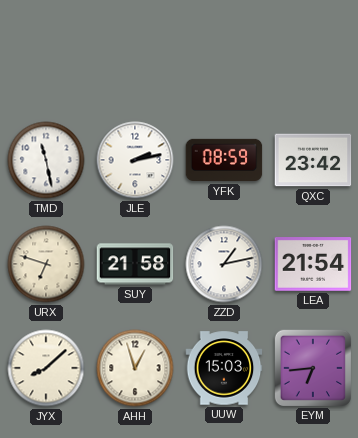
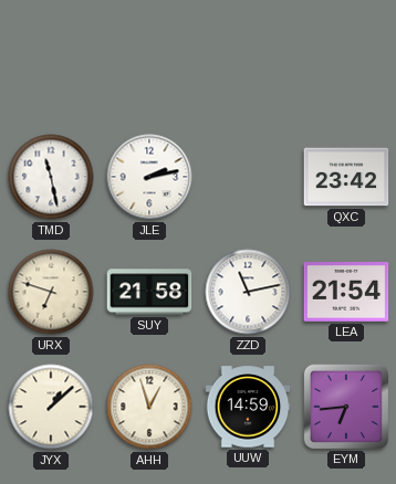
YFK: 08:59 -> none
ZZD: 1:13 -> 11:13
JYX: 8:08 -> 1:08
UUW: 15:03 -> 14:59
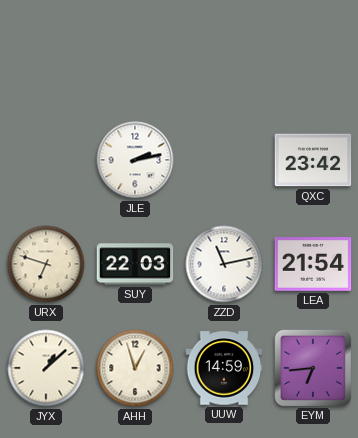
TMD: 11:28 -> none
SUY: 21:58 -> 22:03
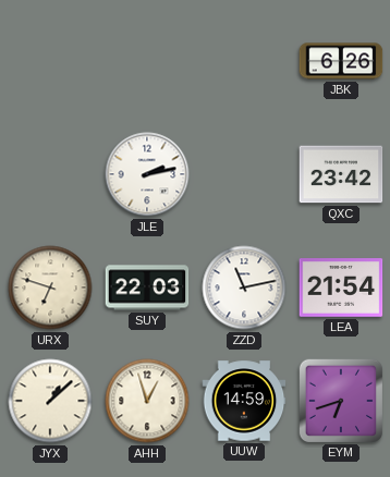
JBK: none -> 6:26
EYM: 6:44 -> 6:42
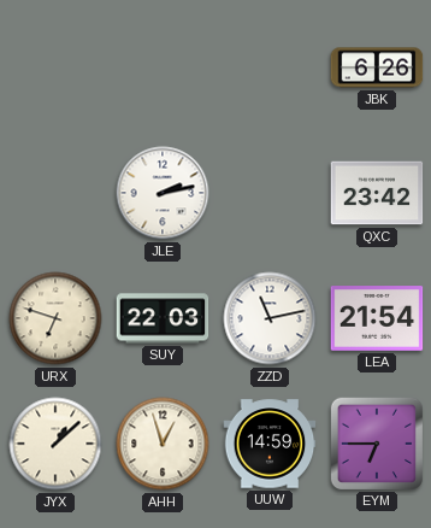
EYM: 6:42 -> 6:45
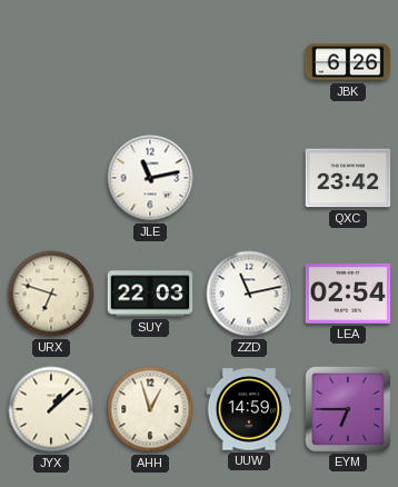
JLE: 2:13 -> 11:13
LEA: 21:54 -> 02:54
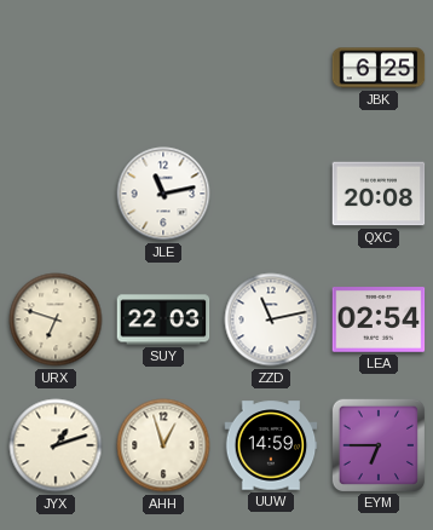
JBK: 6:26 -> 6:25
QXC: 23:42 -> 20:08
JYX: 1:08 -> 1:12
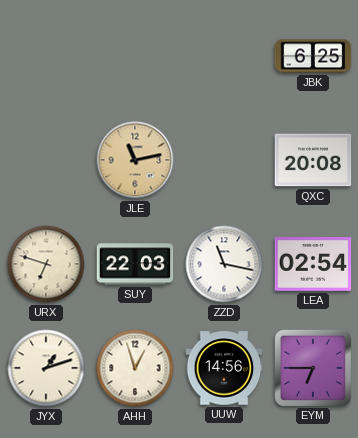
JLE dial: white -> champagne
ZZD: 11:13 -> 11:17
UUW: 14:59 -> 14:56
